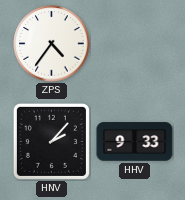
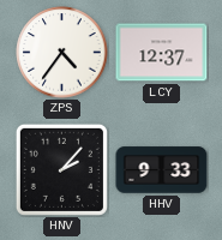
LCY: none -> 12:37
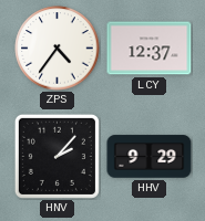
HHV: 9:33 -> 9:29
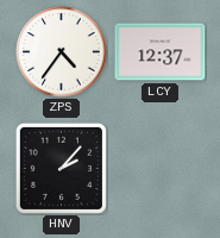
HHV: 9:29 -> none
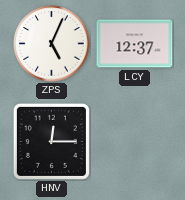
ZPS: 4:36 -> 5:04
HNV: 2:07 -> 12:15
